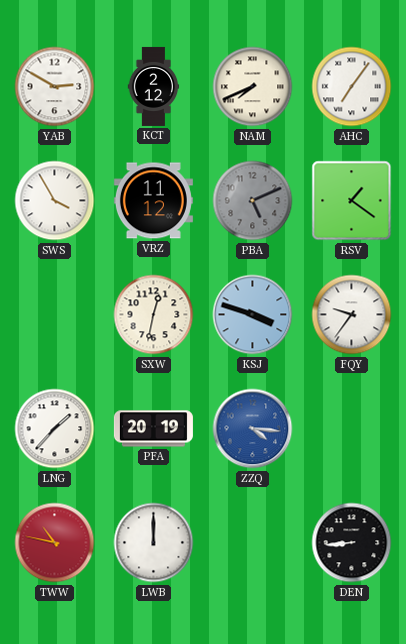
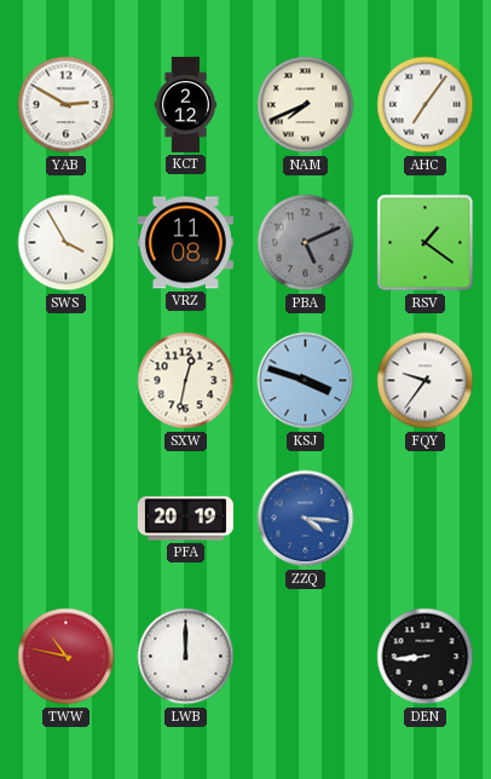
VRZ: 11:12 -> 11:08
LNG: 1:37 -> none
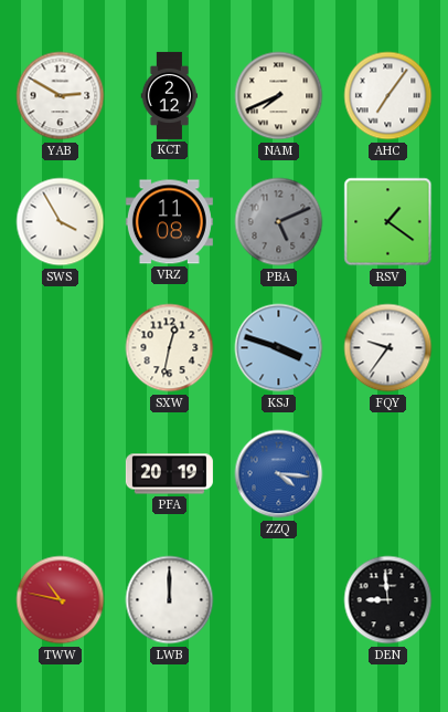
DEN: 8:44 -> 8:59
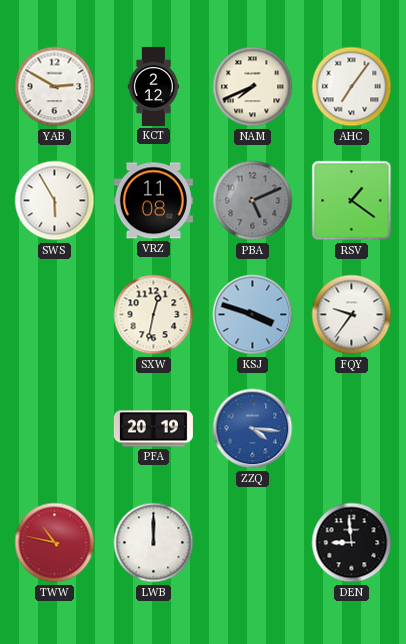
SWS: 3:55 -> 5:55
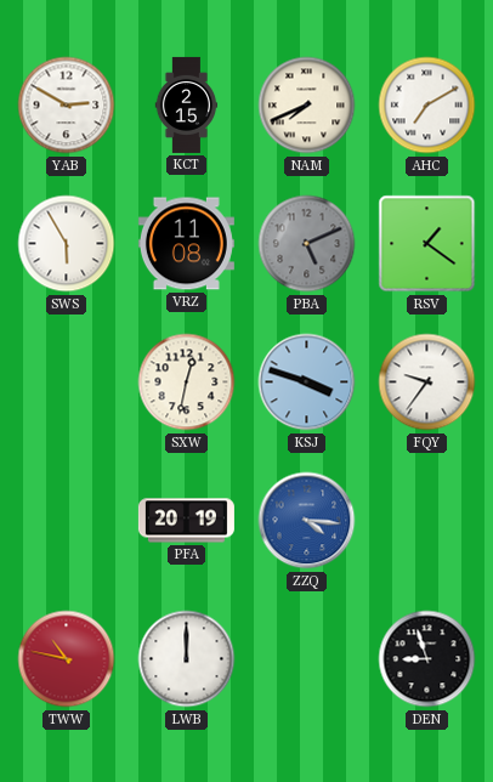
KCT: 2:12 -> 2:15
AHC: 7:06 -> 7:10
DEN: 8:59 -> 8:57
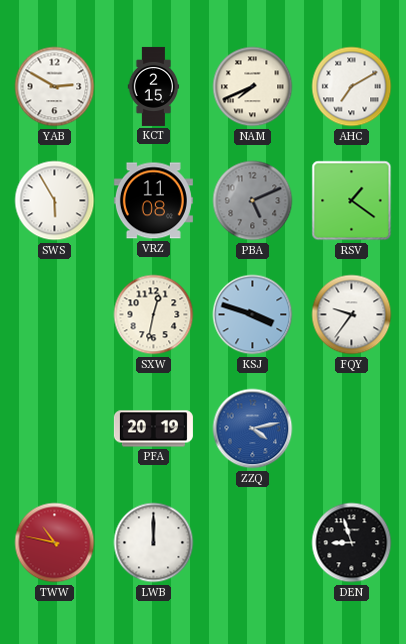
ZZQ: 4:16 -> 4:13
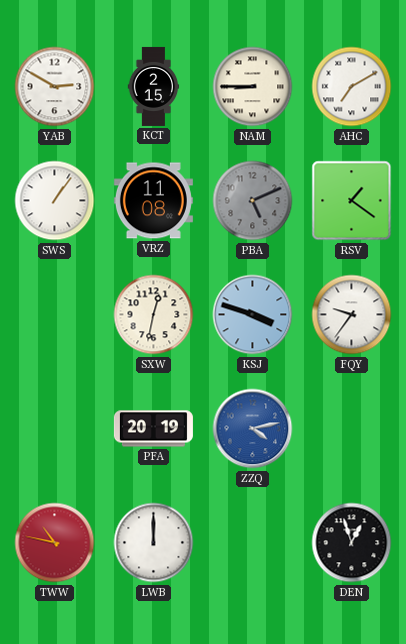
NAM: 7:41 -> 8:45
SWS: 5:55 -> 1:06
DEN: 8:57 -> 12:57
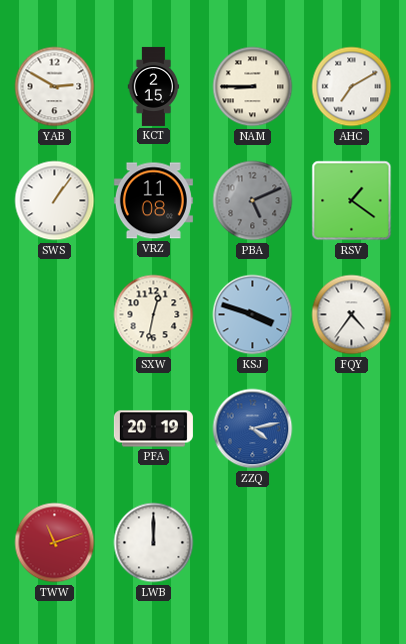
FQY: 9:36 -> 4:36
TWW: 10:47 -> 11:12
DEN: 12:57 -> none
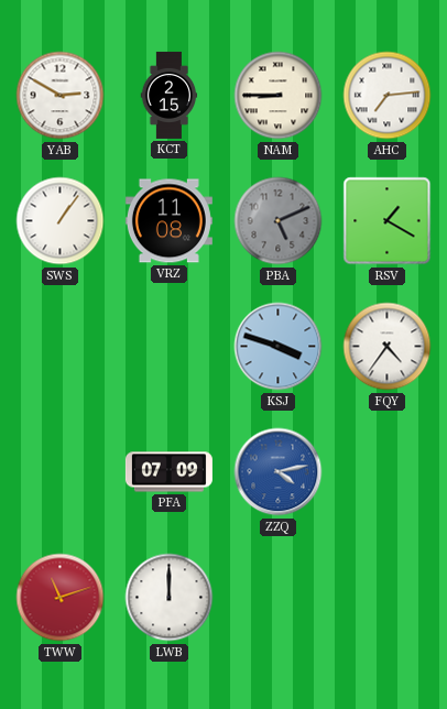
AHC: 7:10 -> 7:14
RSV: 1:21 -> 1:20
SXW: 12:32 -> none
PFA: 20:19 -> 07:09
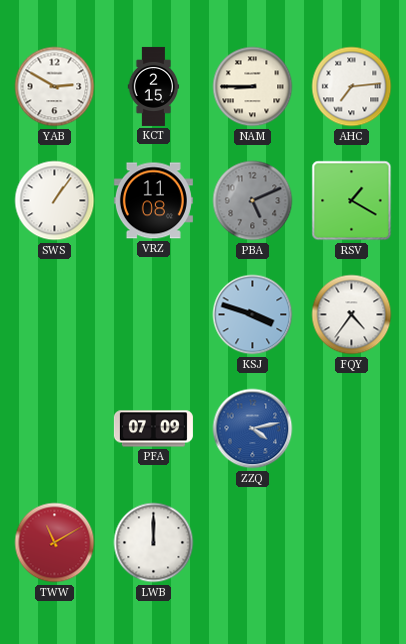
TWW: 11:12 -> 11:10
